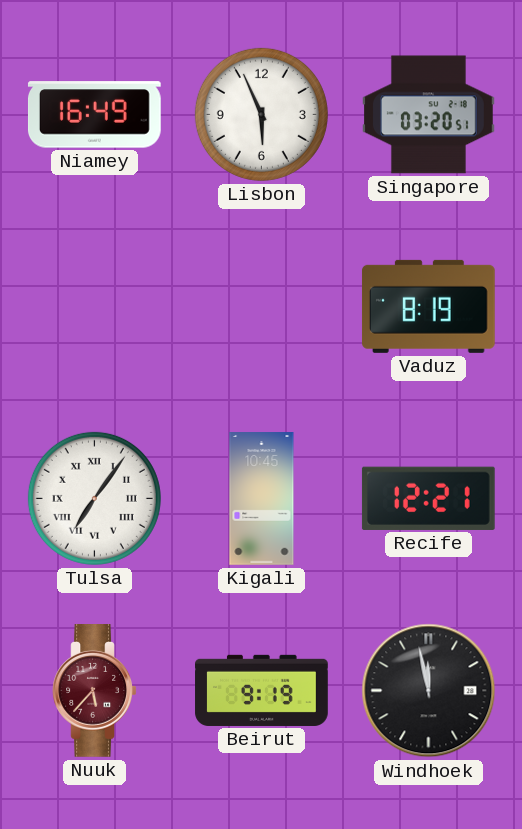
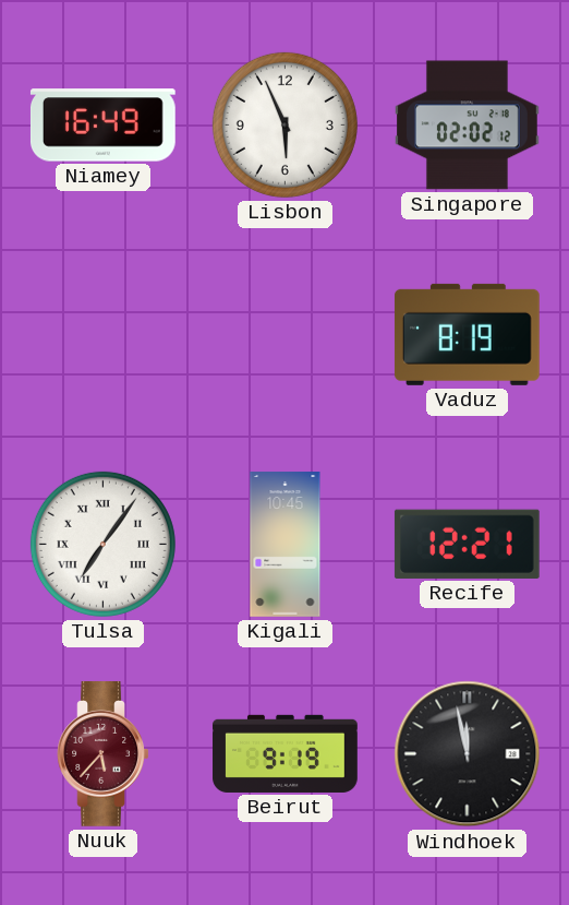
Singapore: 03:20 -> 02:02
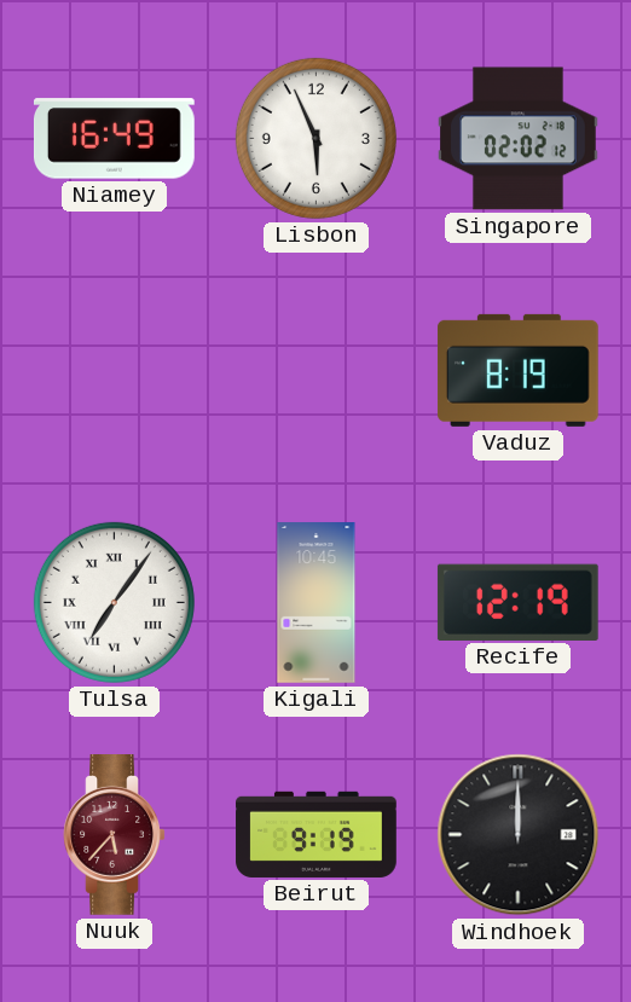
Recife: 12:21 -> 12:19
Windhoek: 11:58 -> 12:00
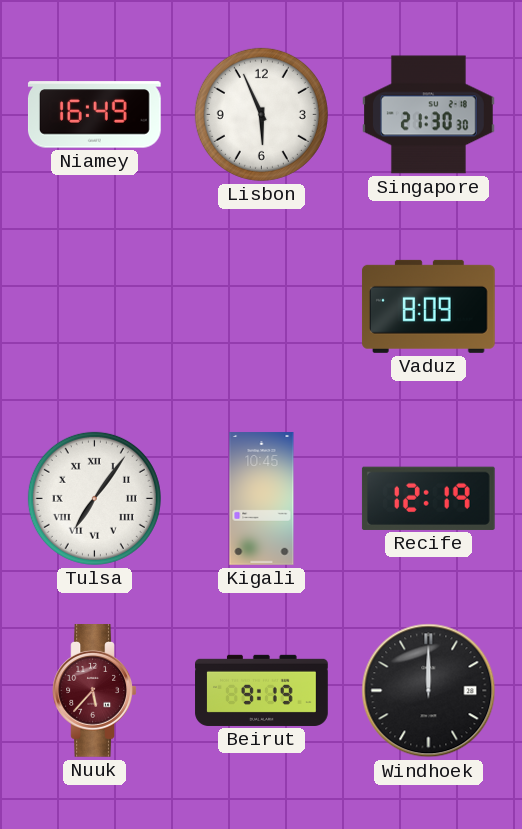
Singapore: 02:02 -> 21:30
Vaduz: 8:19 -> 8:09
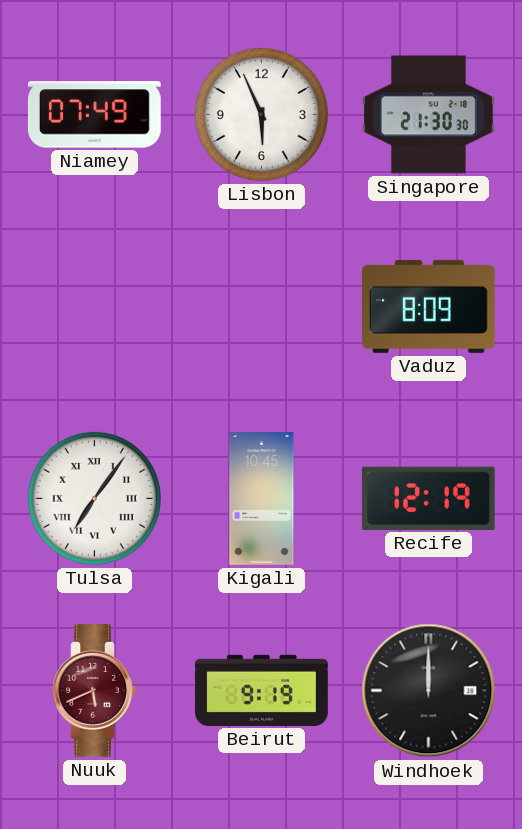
Niamey: 16:49 -> 07:49
Nuuk: 5:37 -> 5:41
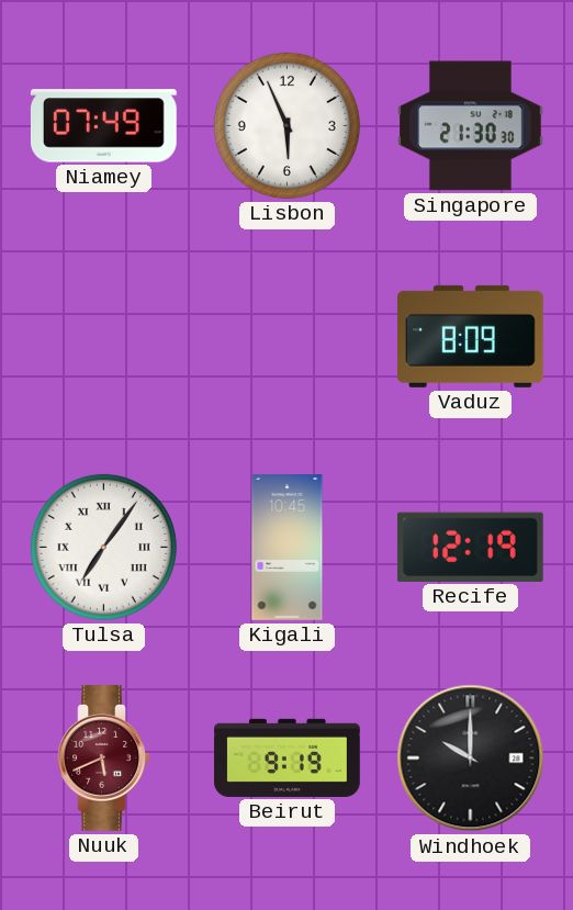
Windhoek: 12:00 -> 10:00
